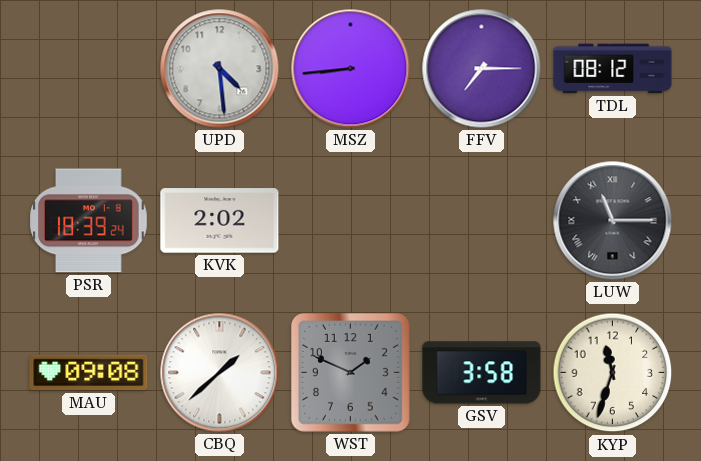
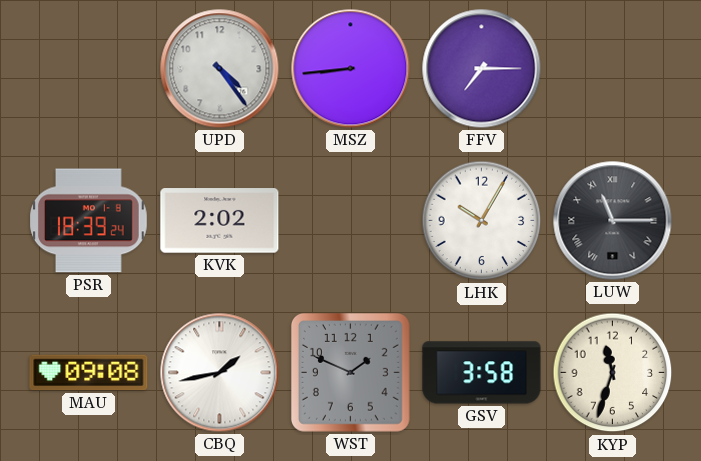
UPD: 4:29 -> 4:24
TDL: 08:12 -> none
LHK: none -> 10:05
CBQ: 1:38 -> 1:43
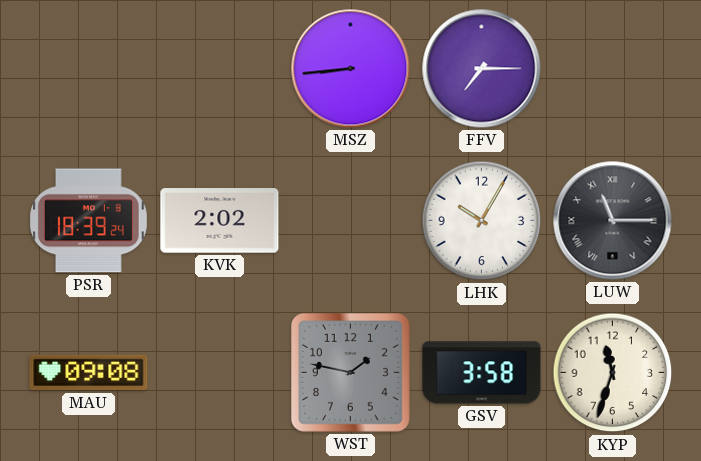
UPD: 4:24 -> none
CBQ: 1:43 -> none
WST: 1:49 -> 1:47
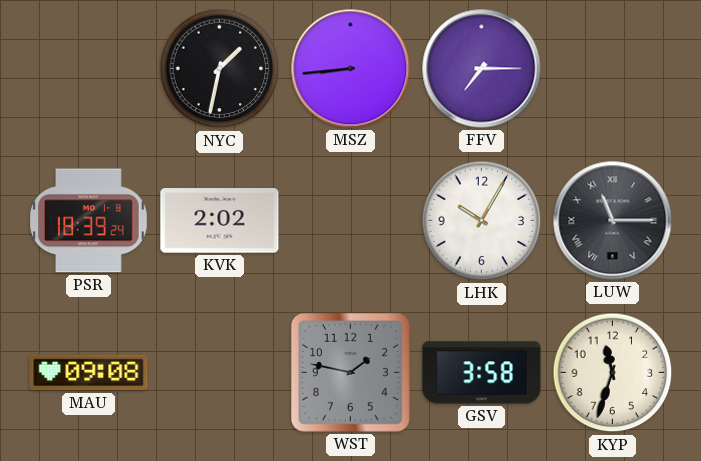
NYC: none -> 1:32
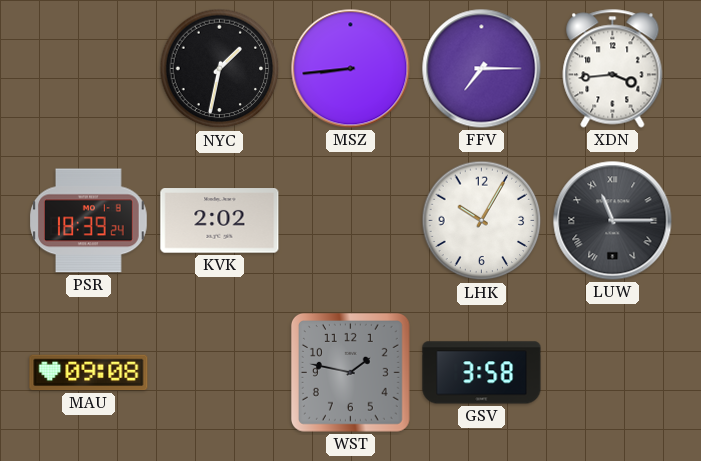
XDN: none -> 3:44
KYP: 11:33 -> none
